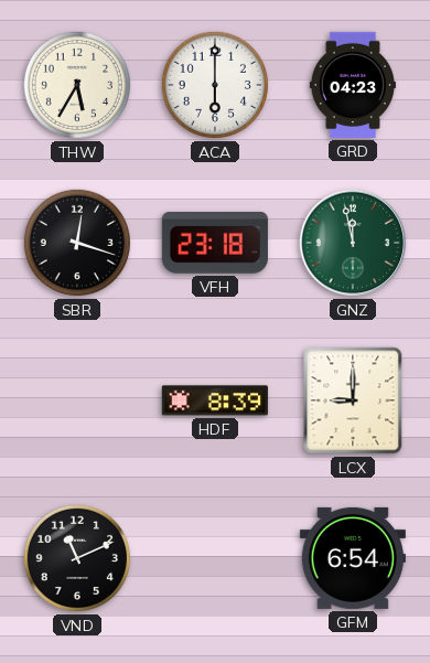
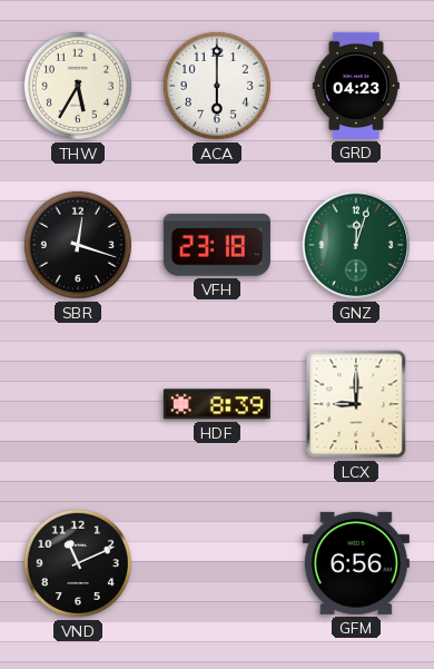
GNZ: 11:58 -> 12:03
GFM: 6:54 -> 6:56
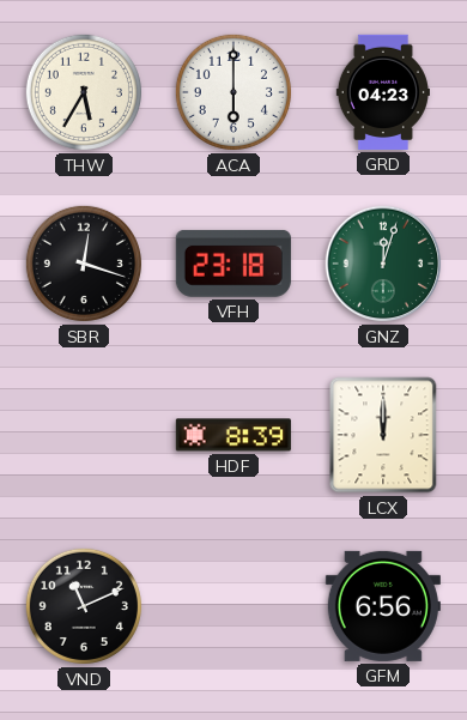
LCX: 9:00 -> 12:00
